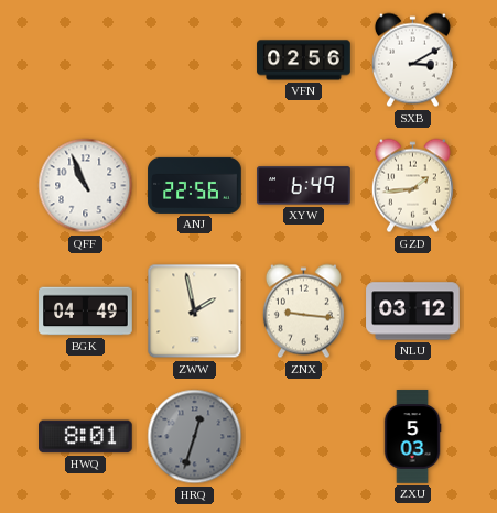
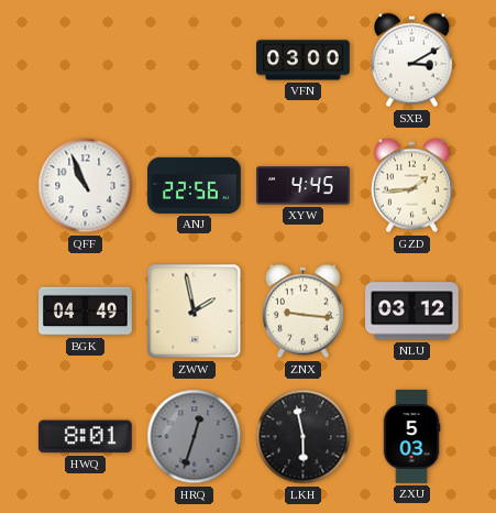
VFN: 02:56 -> 03:00
XYW: 6:49 -> 4:45
LKH: none -> 5:58
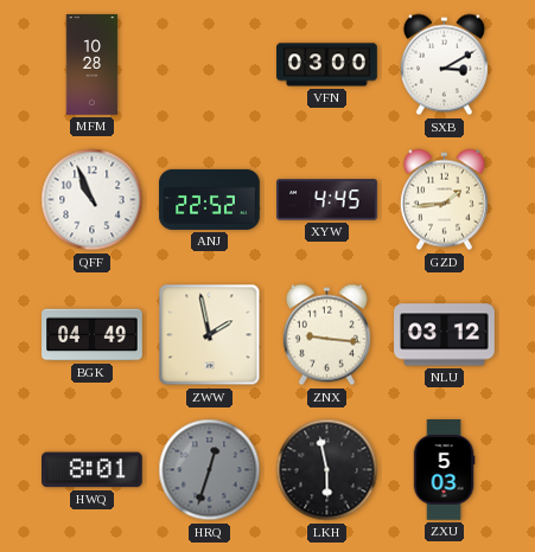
MFM: none -> 10:28
ANJ: 22:56 -> 22:52
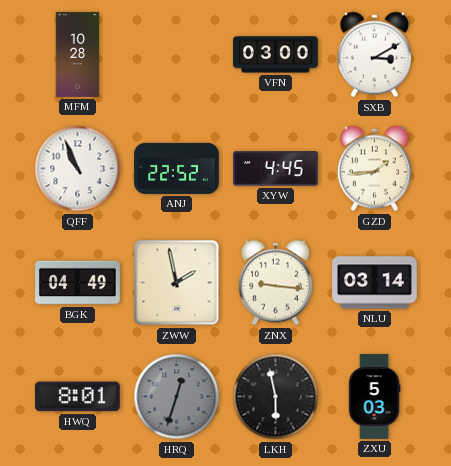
NLU: 03:12 -> 03:14
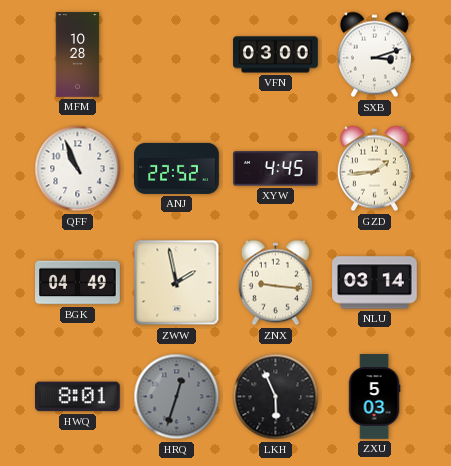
SXB: 3:10 -> 3:12
LKH: 5:58 -> 5:56
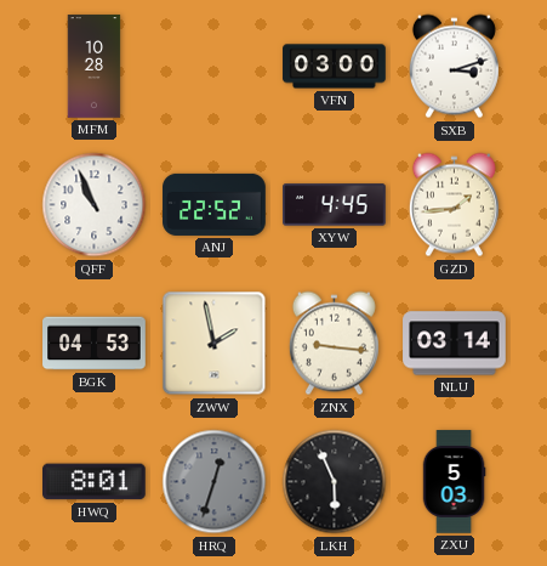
BGK: 04:49 -> 04:53
